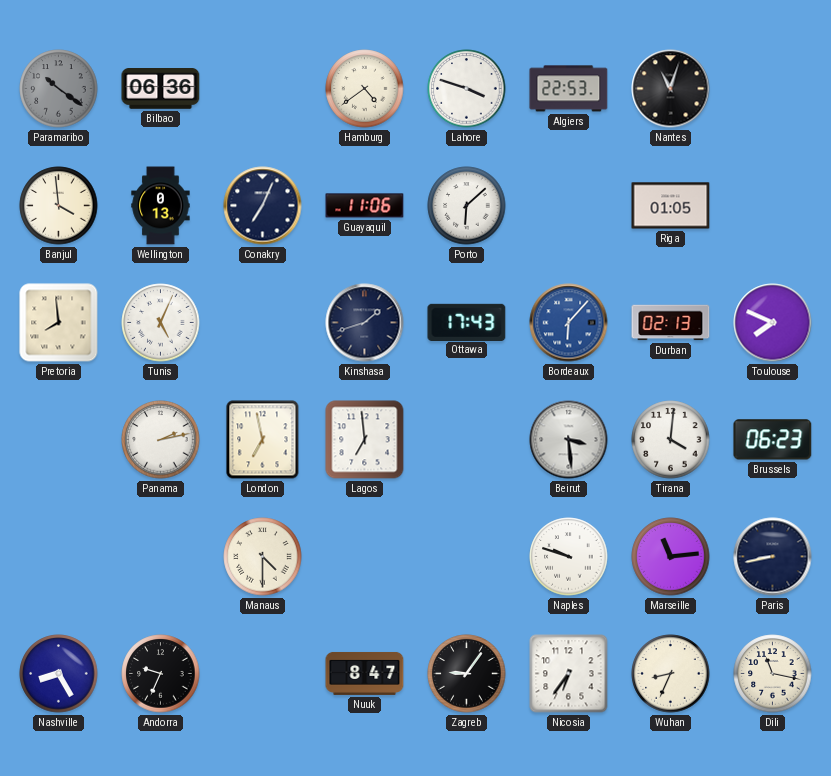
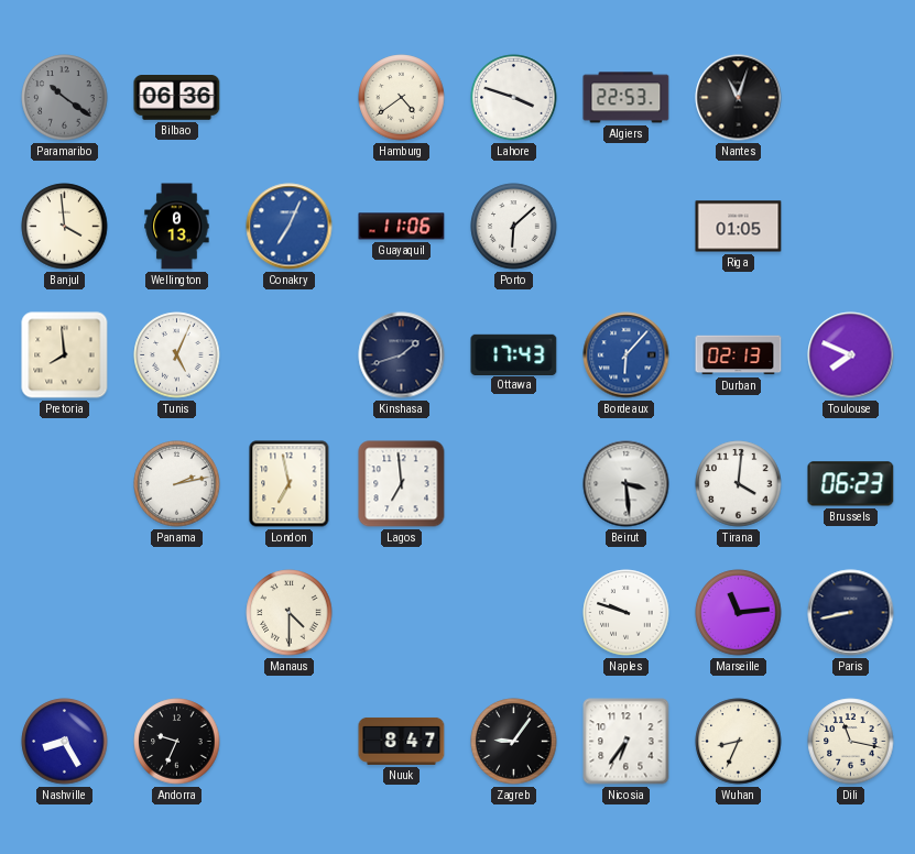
Conakry dial: navy -> blue
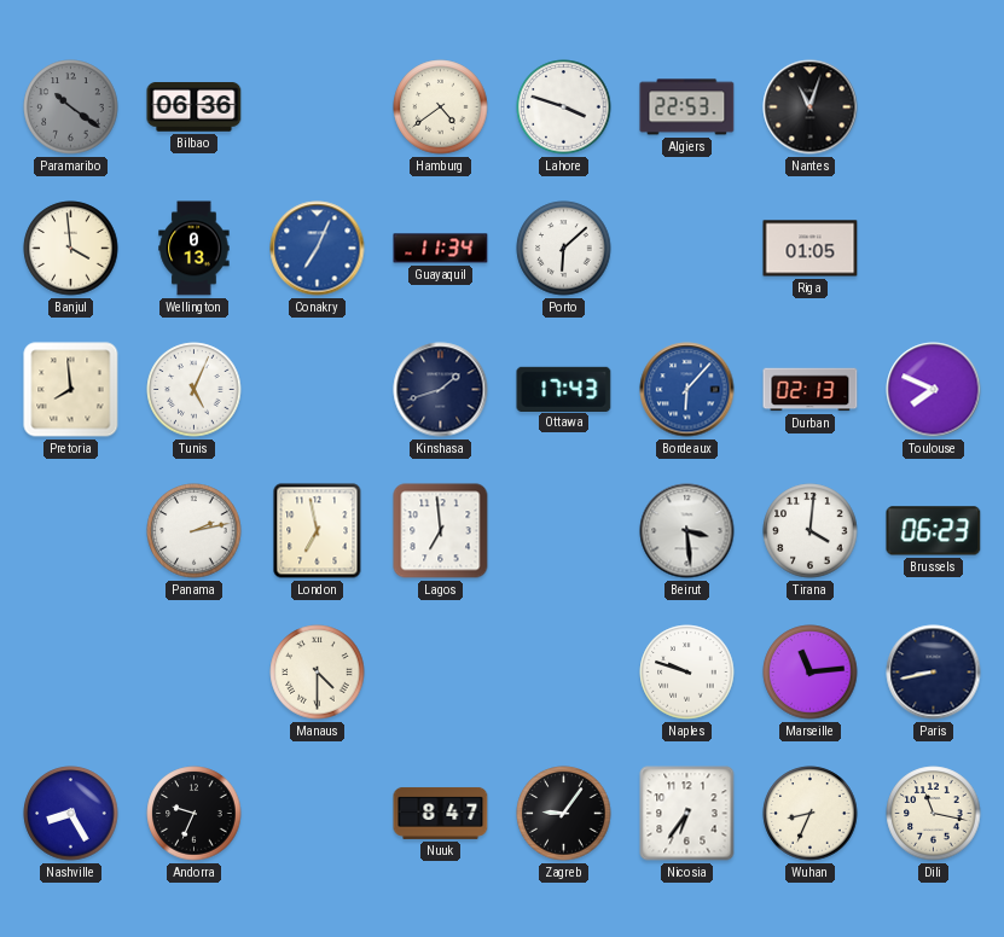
Guayaquil: 11:06 -> 11:34
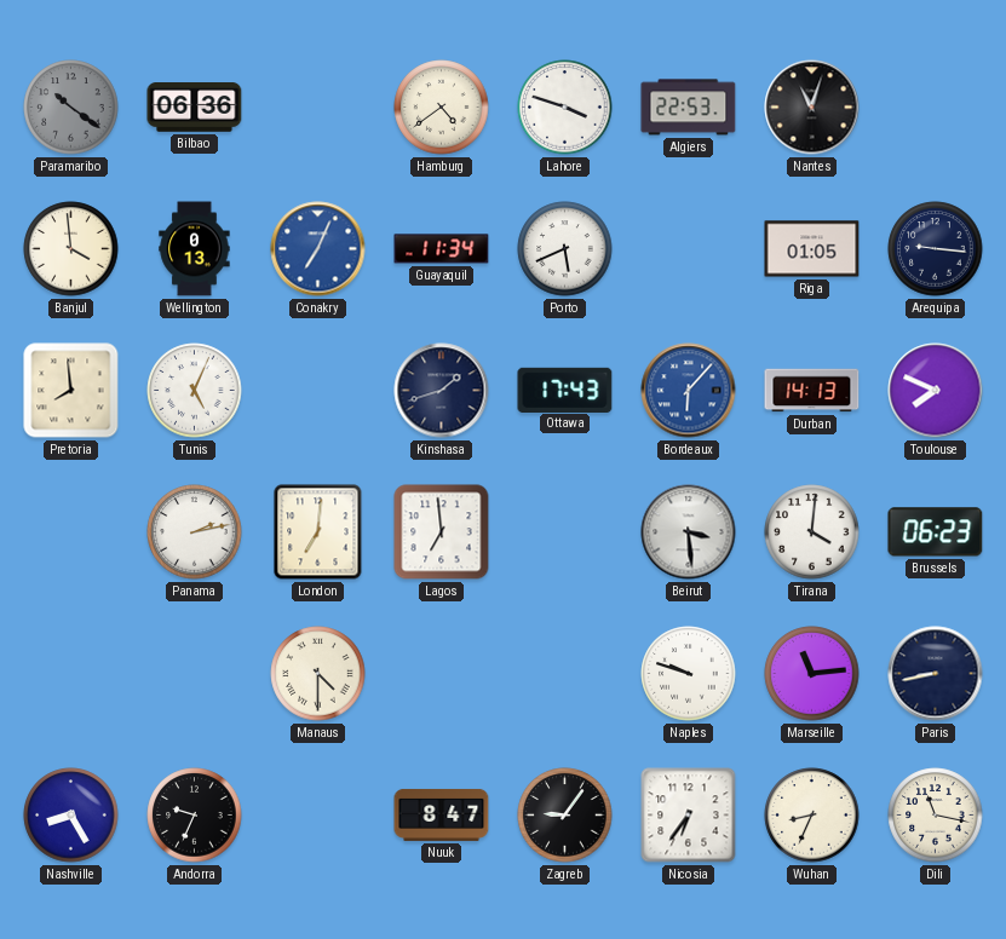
Porto: 6:08 -> 5:41
Arequipa: none -> 9:16
Durban: 02:13 -> 14:13
London: 6:58 -> 7:01
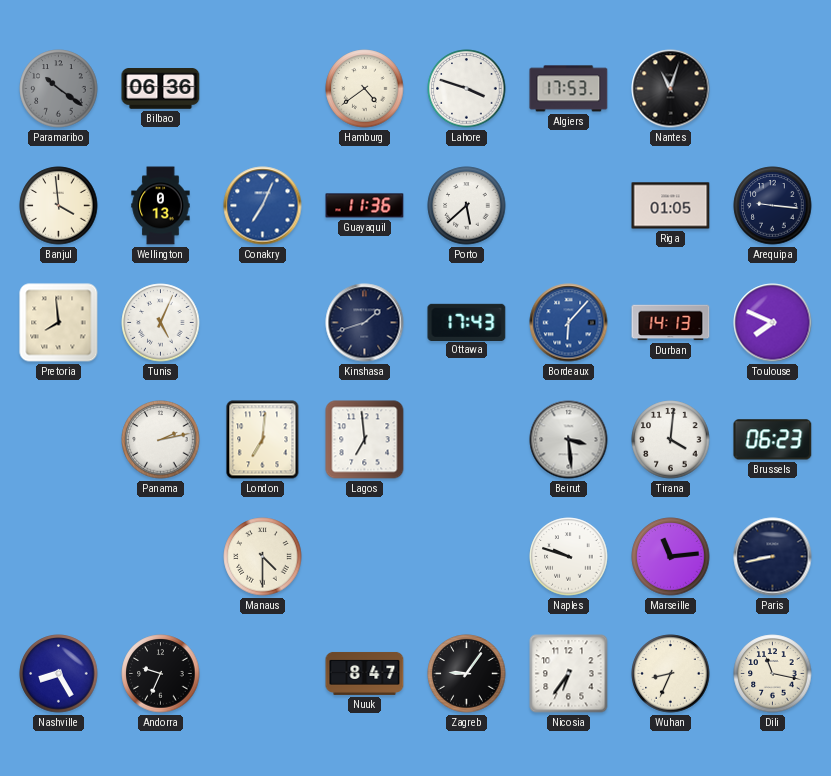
Algiers: 22:53 -> 17:53
Guayaquil: 11:34 -> 11:36
Porto: 5:41 -> 5:38
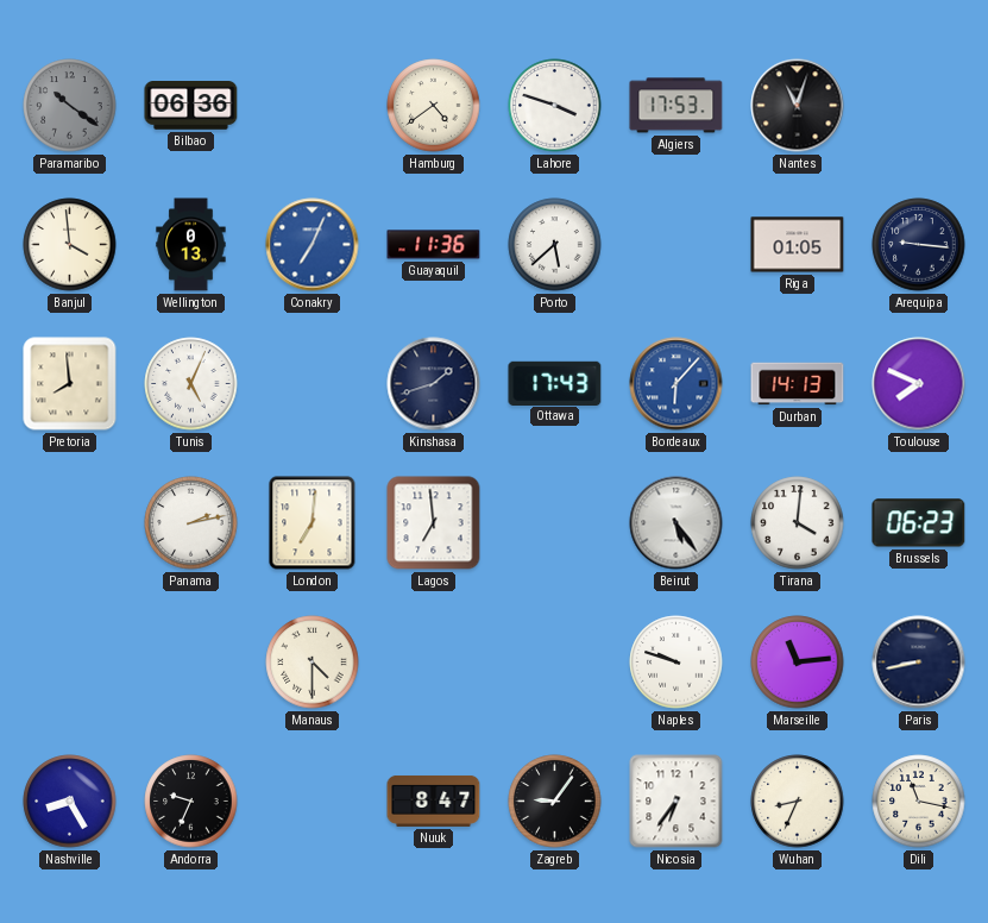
Beirut: 3:29 -> 5:24
